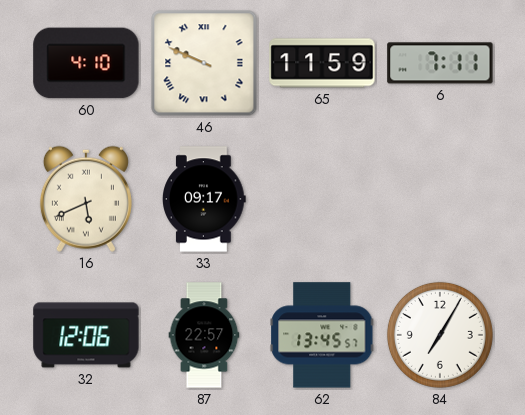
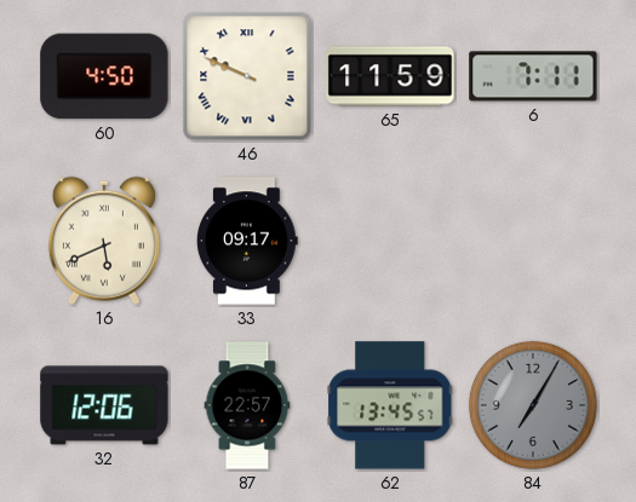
60: 4:10 -> 4:50
84 dial: white -> grey
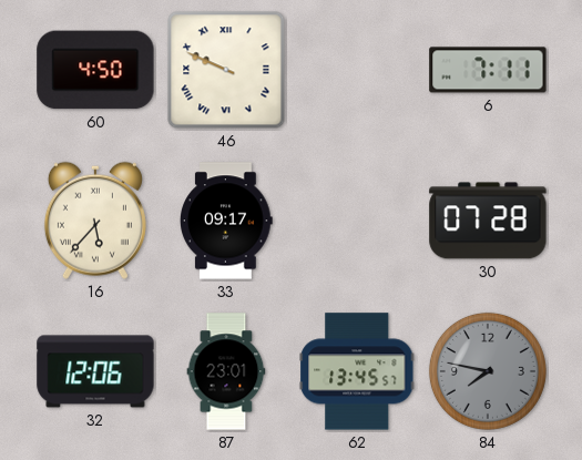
65: 11:59 -> none
16: 5:41 -> 5:37
30: none -> 07:28
87: 22:57 -> 23:01
84: 7:05 -> 7:47
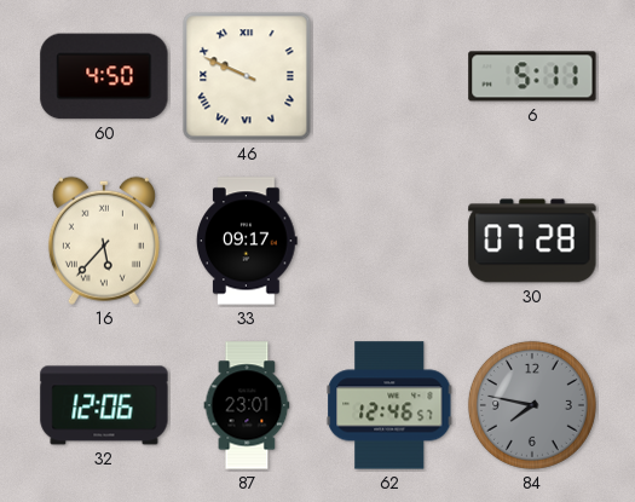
6: 7:11 -> 5:11
62: 13:45 -> 12:46
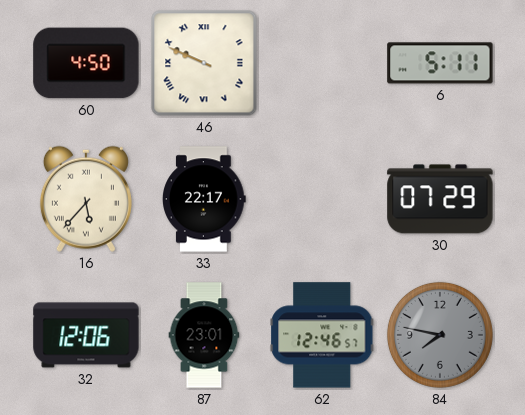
33: 09:17 -> 22:17
30: 07:28 -> 07:29
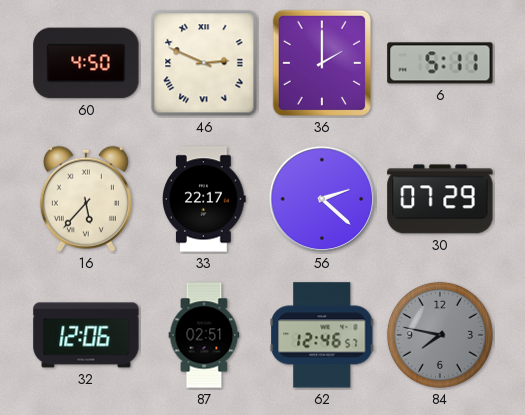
46: 9:49 -> 2:49
36: none -> 2:00
56: none -> 2:22
87: 23:01 -> 02:51
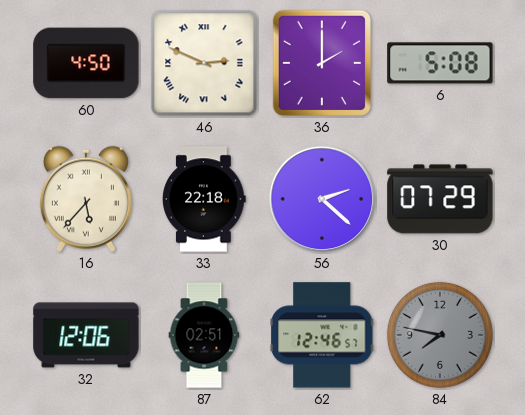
6: 5:11 -> 5:08
33: 22:17 -> 22:18
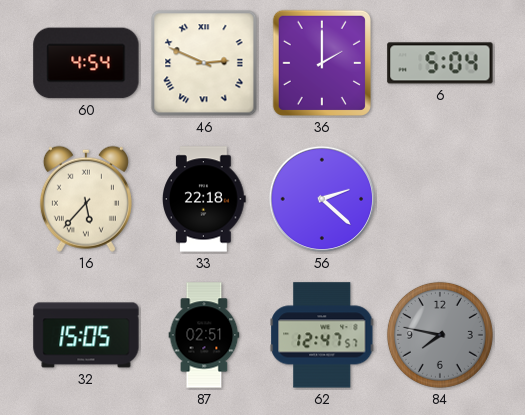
60: 4:50 -> 4:54
6: 5:08 -> 5:04
30: 07:29 -> none
32: 12:06 -> 15:05
62: 12:46 -> 12:47
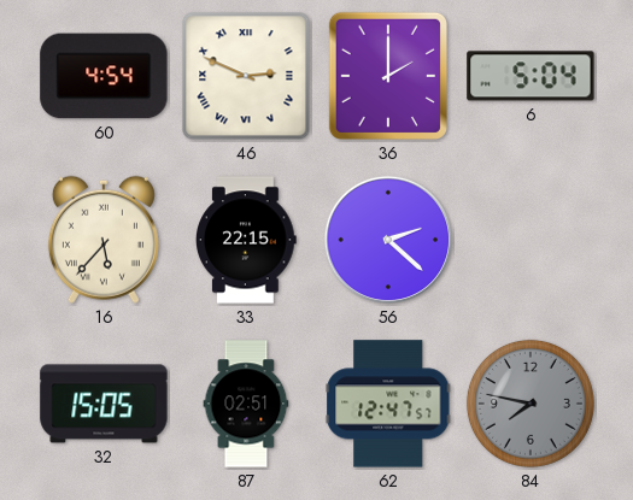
33: 22:18 -> 22:15
